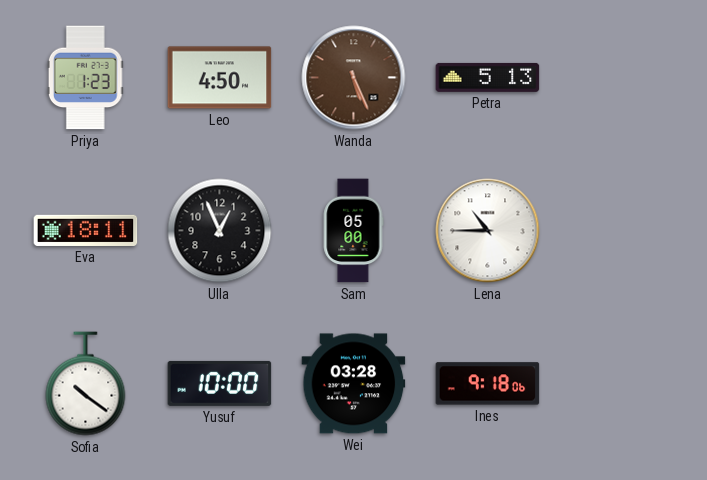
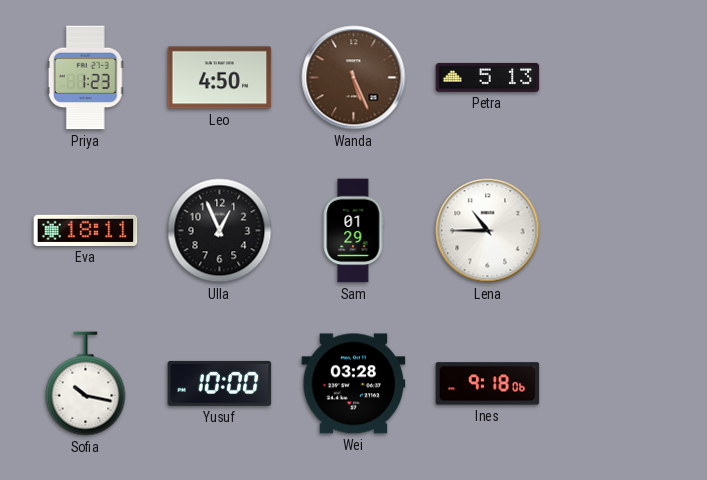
Sam: 05:00 -> 01:29
Sofia: 10:21 -> 10:17
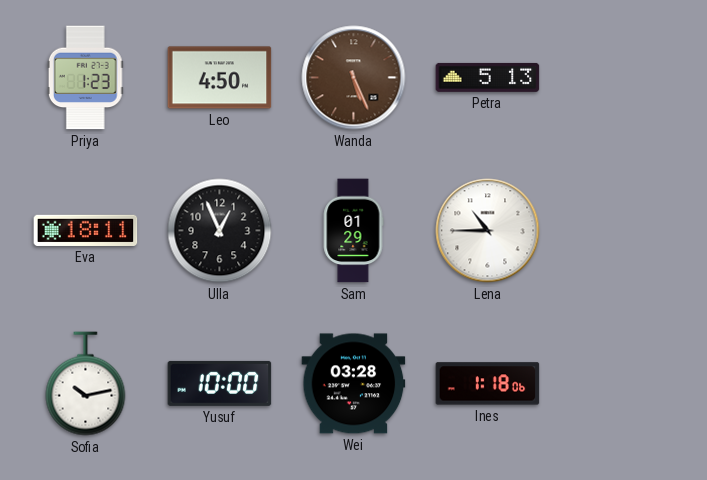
Sofia: 10:17 -> 10:13
Ines: 9:18 -> 1:18
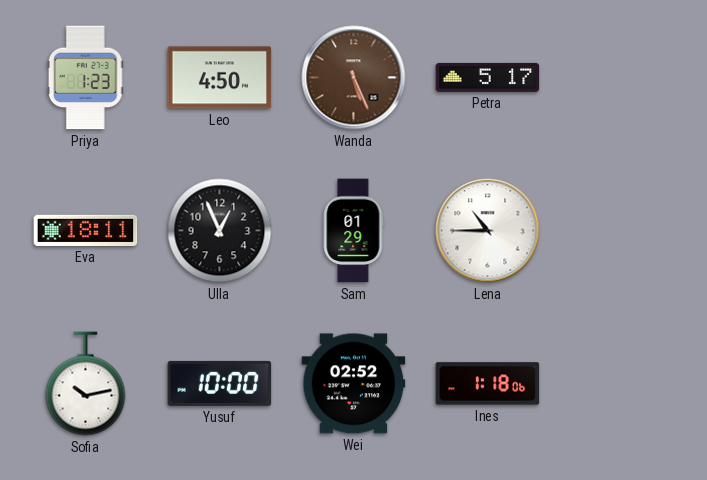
Petra: 5:13 -> 5:17
Wei: 03:28 -> 02:52
